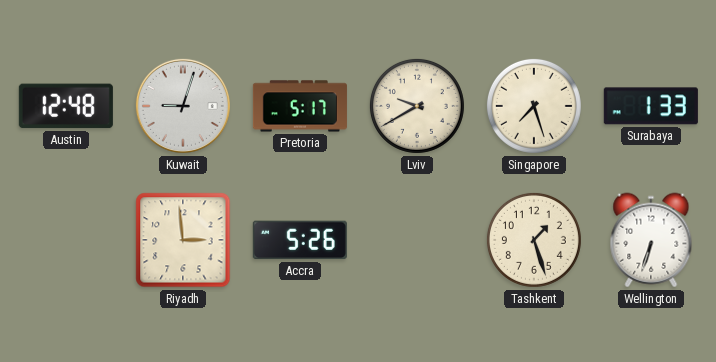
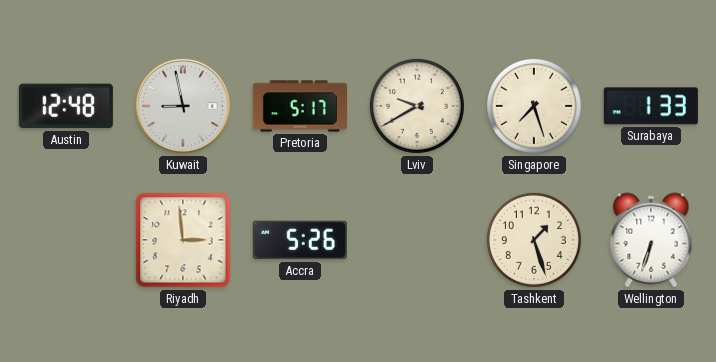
Kuwait: 9:03 -> 8:58
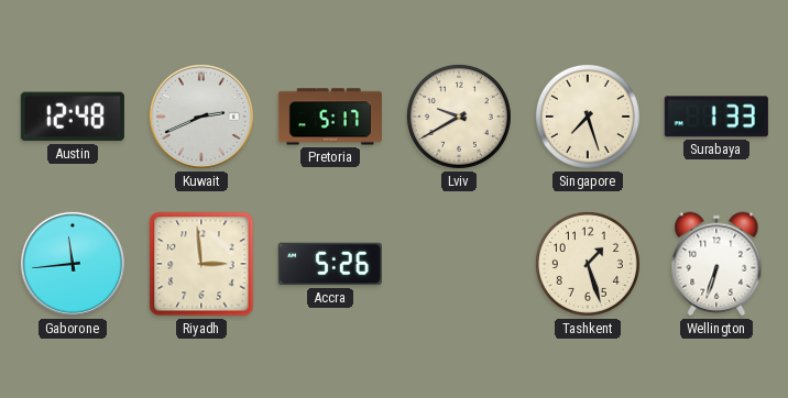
Kuwait: 8:58 -> 2:41
Gaborone: none -> 11:44
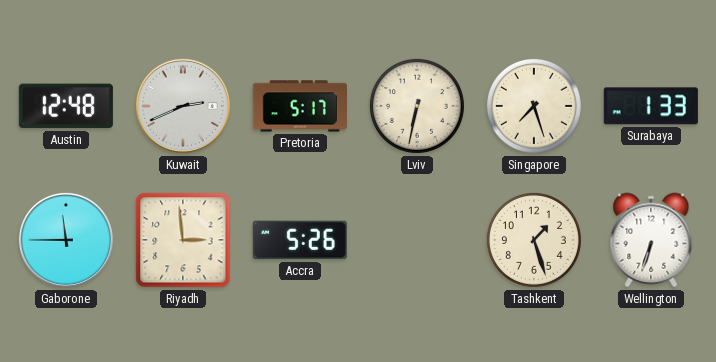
Lviv: 9:40 -> 6:32
Gaborone: 11:44 -> 11:45
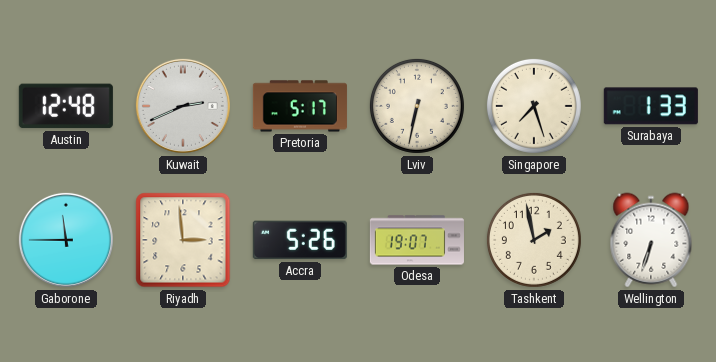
Odesa: none -> 19:07
Tashkent: 1:27 -> 1:58
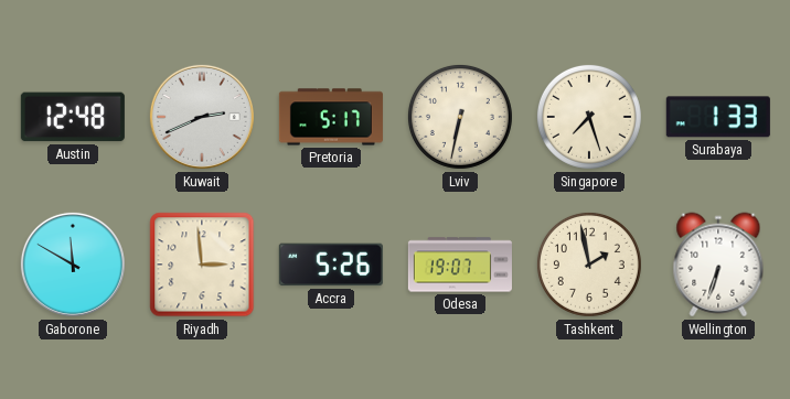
Gaborone: 11:45 -> 11:50
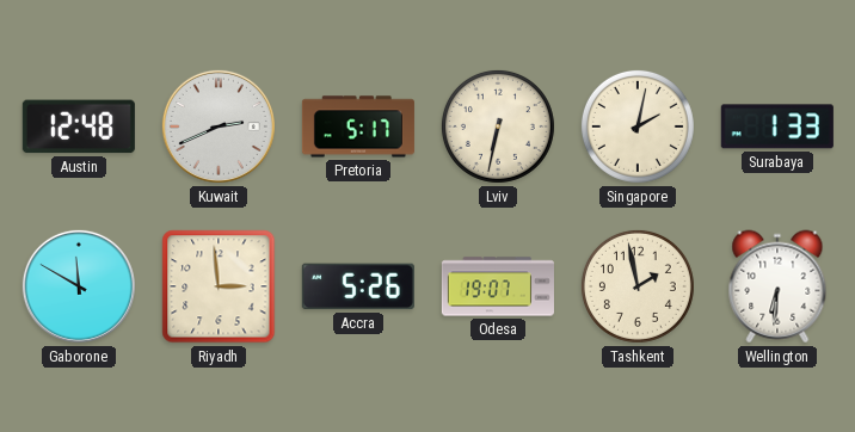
Singapore: 7:27 -> 2:02
Wellington: 6:33 -> 6:31
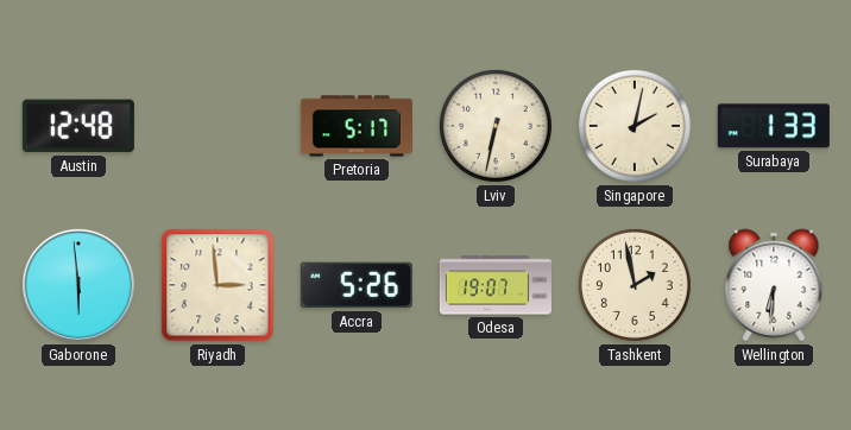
Kuwait: 2:41 -> none
Gaborone: 11:50 -> 5:59
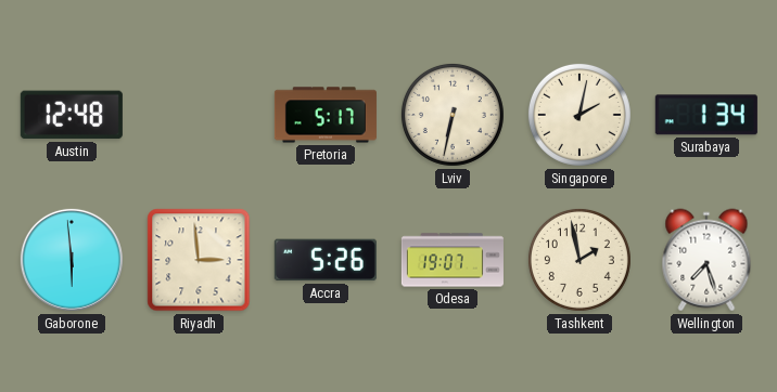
Surabaya: 1:33 -> 1:34
Wellington: 6:31 -> 7:27
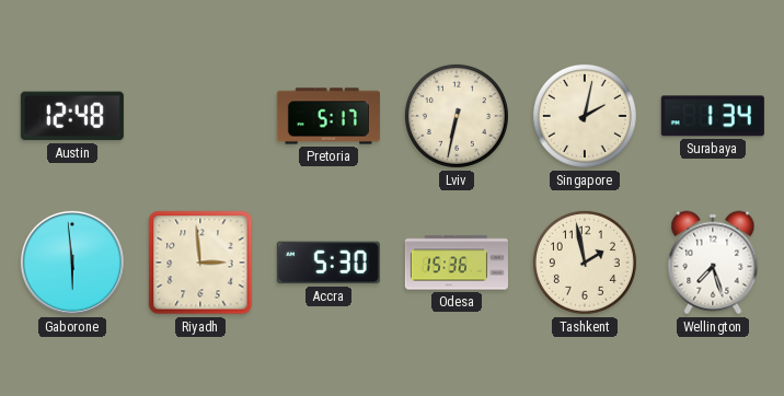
Accra: 5:26 -> 5:30
Odesa: 19:07 -> 15:36
